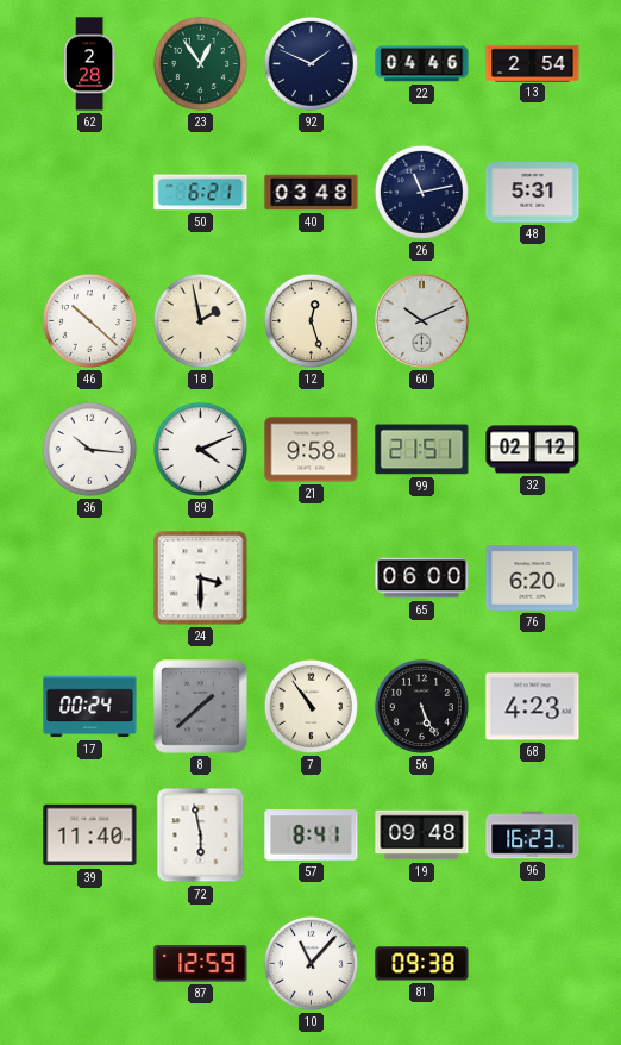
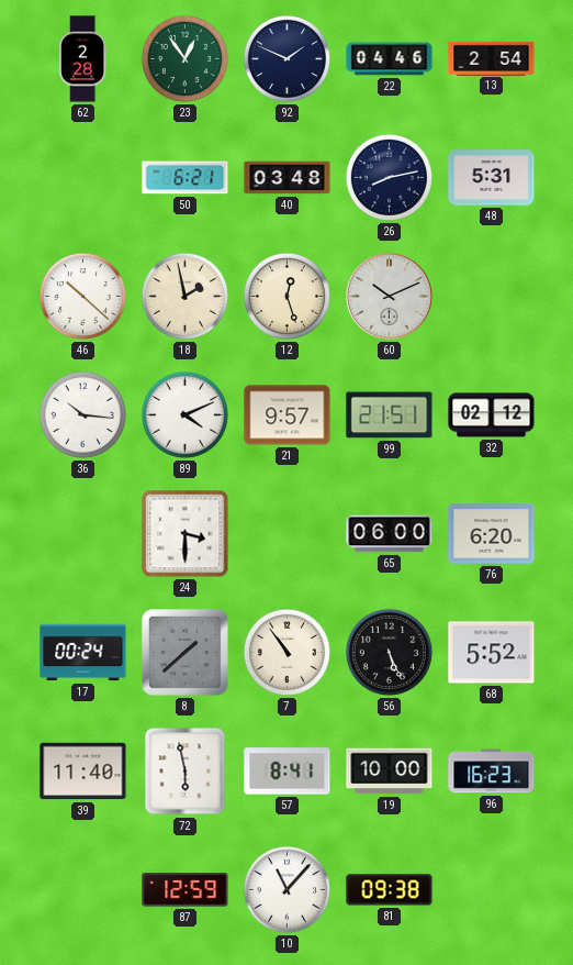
26: 11:13 -> 8:13
21: 9:58 -> 9:57
68: 4:23 -> 5:52
19: 09:48 -> 10:00
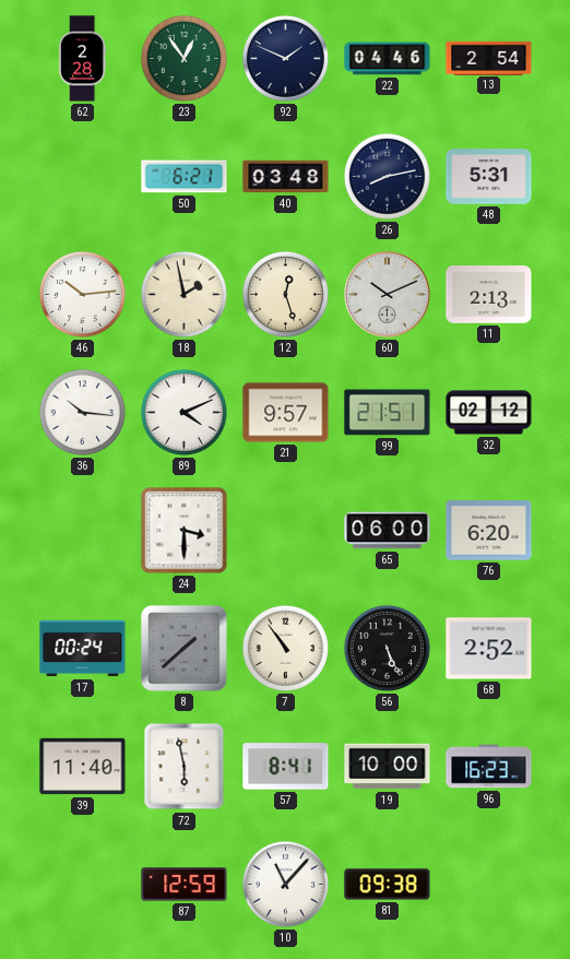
46: 10:22 -> 10:14
11: none -> 2:13
68: 5:52 -> 2:52
